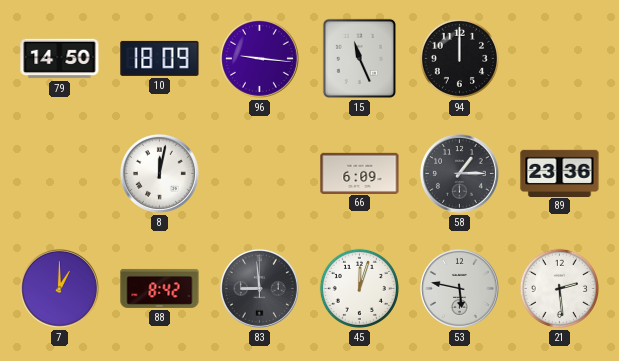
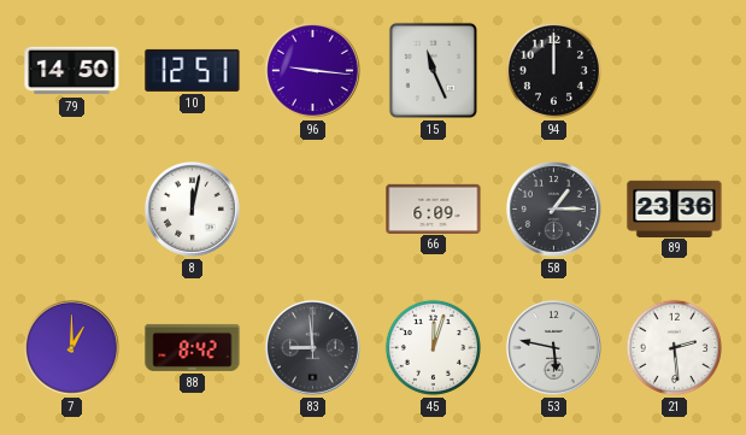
10: 18:09 -> 12:51
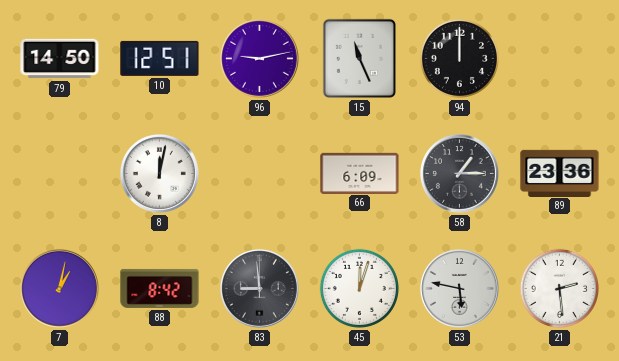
96: 9:16 -> 9:13
7: 1:00 -> 1:02
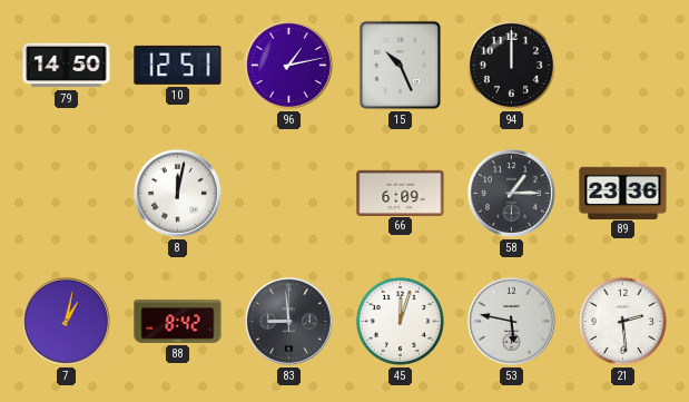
96: 9:13 -> 1:13
15: 11:26 -> 10:26
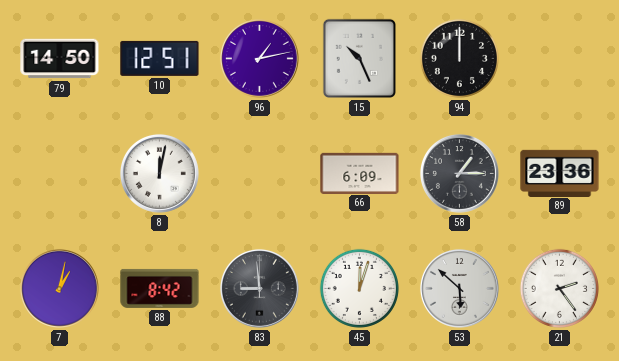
53: 5:47 -> 5:52
21: 2:29 -> 2:24
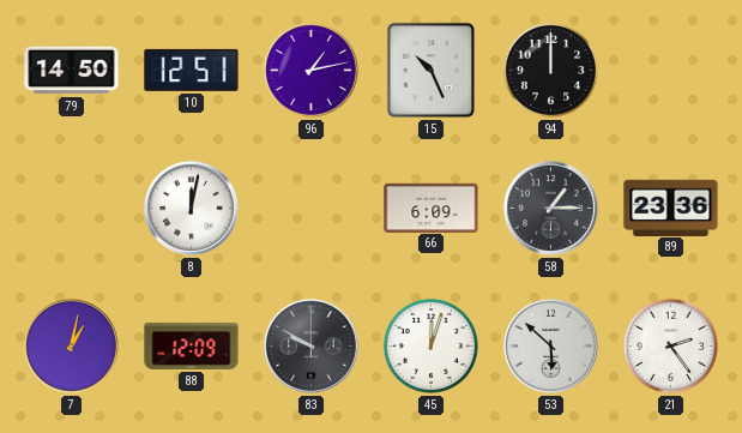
88: 8:42 -> 12:09
83: 8:59 -> 9:50
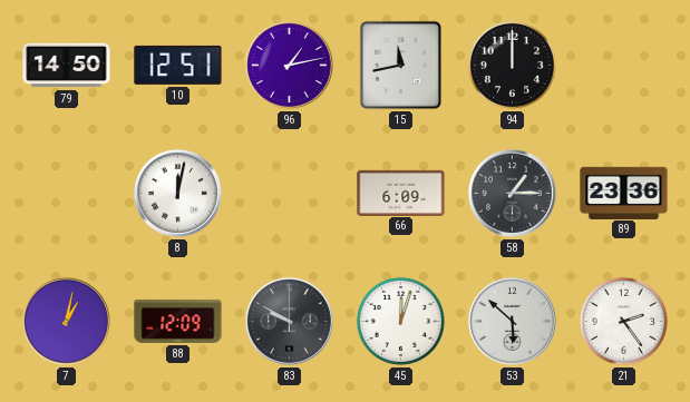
15: 10:26 -> 11:43
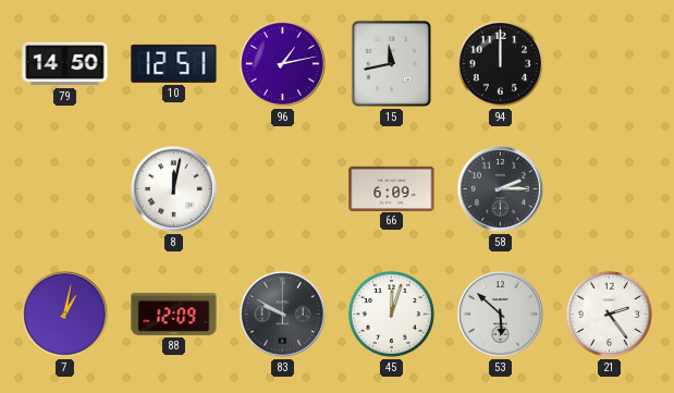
58: 1:15 -> 2:15
89: 23:36 -> none
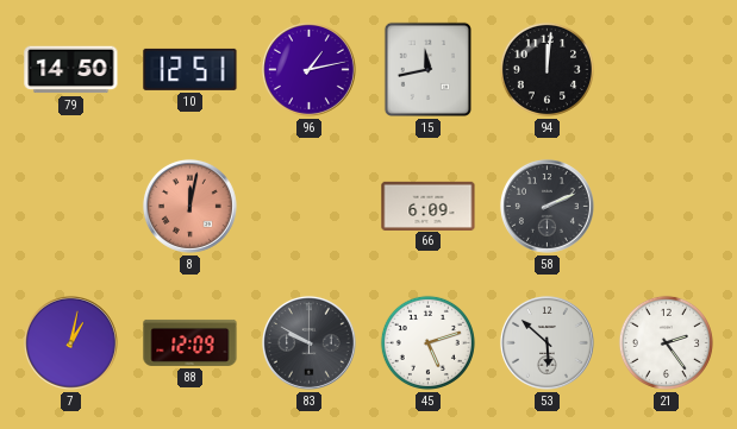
94: 12:00 -> 12:01
8 dial: white -> salmon
58: 2:15 -> 2:11
45: 12:03 -> 5:12
